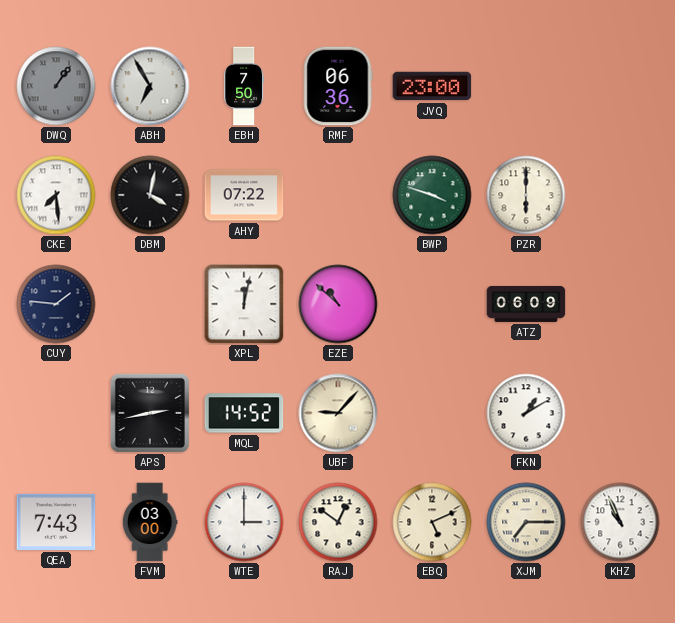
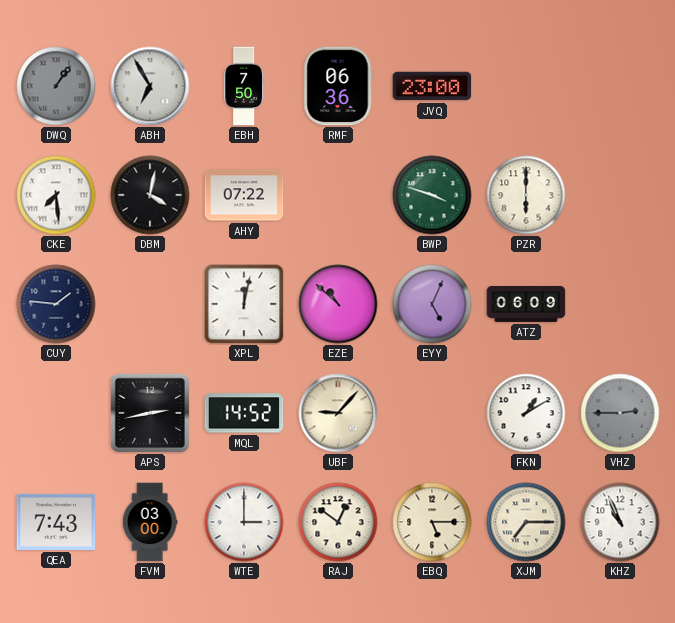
EYY: none -> 5:04
VHZ: none -> 2:45
EBQ: 5:11 -> 5:15
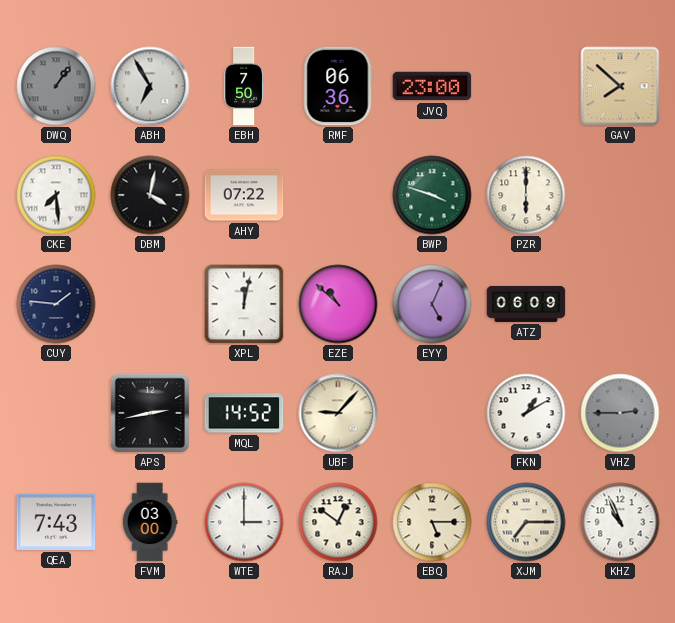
GAV: none -> 7:52
